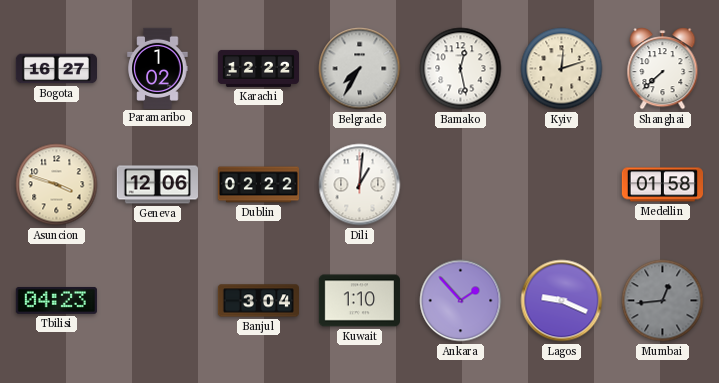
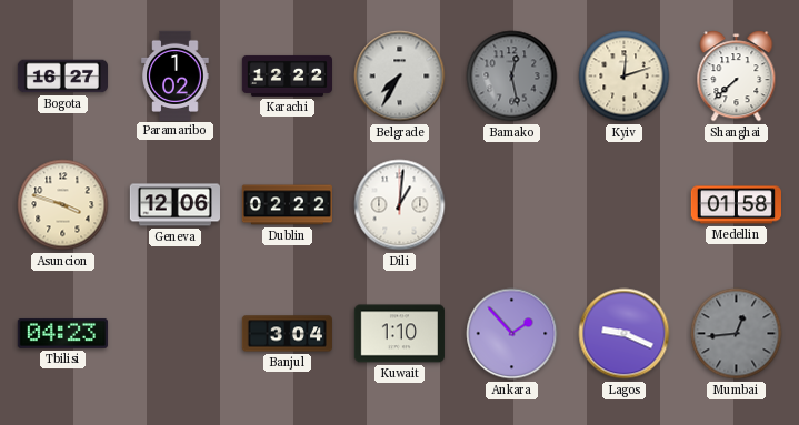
Bamako dial: white -> grey
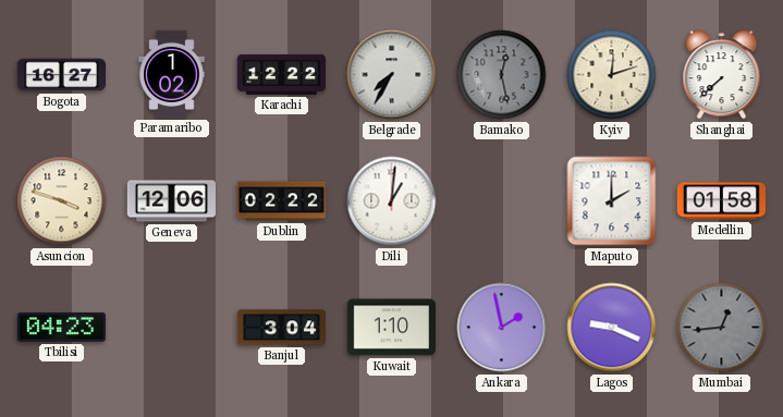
Maputo: none -> 2:00
Ankara: 1:53 -> 1:58
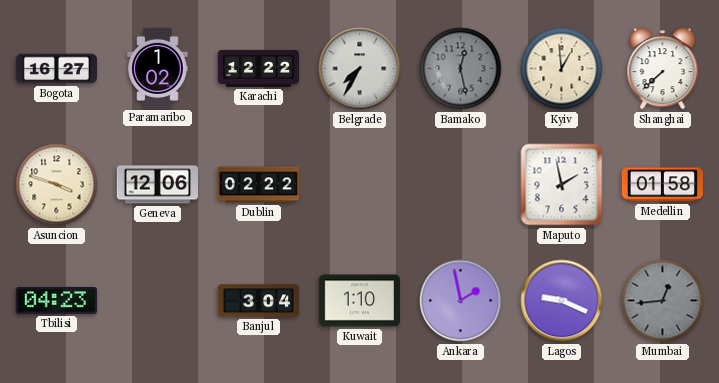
Kyiv: 12:12 -> 12:59
Dili: 1:01 -> none
Maputo: 2:00 -> 1:58
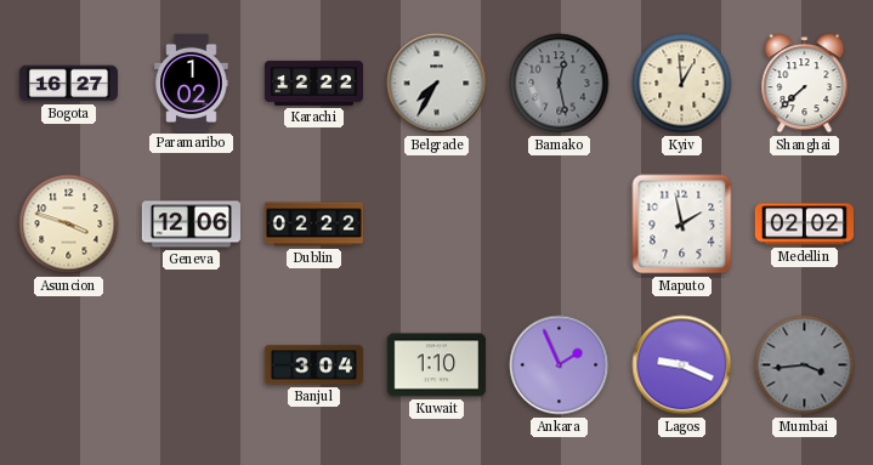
Medellin: 01:58 -> 02:02
Tbilisi: 04:23 -> none
Ankara: 1:58 -> 1:56
Mumbai: 12:44 -> 3:44
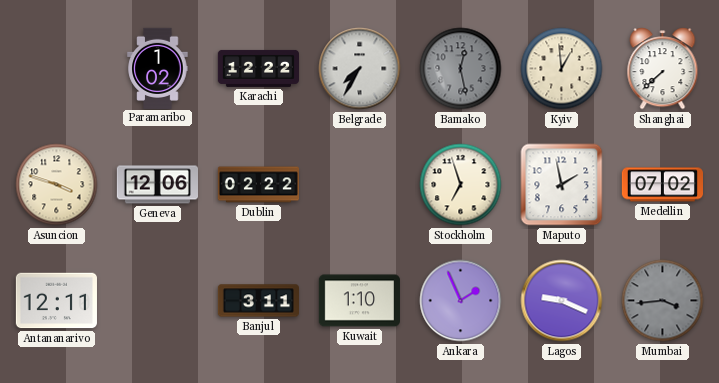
Bogota: 16:27 -> none
Stockholm: none -> 6:57
Medellin: 02:02 -> 07:02
Antananarivo: none -> 12:11
Banjul: 3:04 -> 3:11
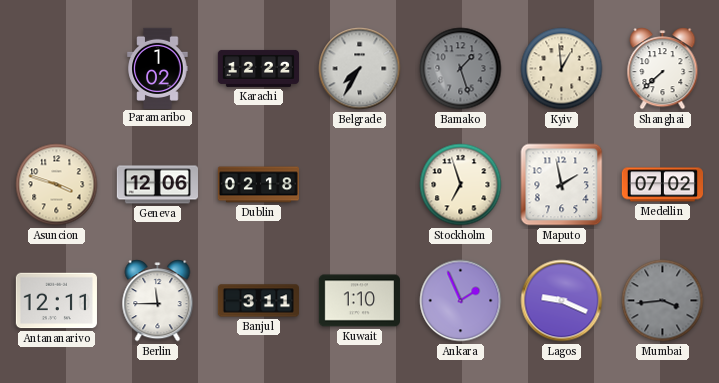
Bamako: 12:28 -> 1:27
Dublin: 02:22 -> 02:18
Berlin: none -> 11:45
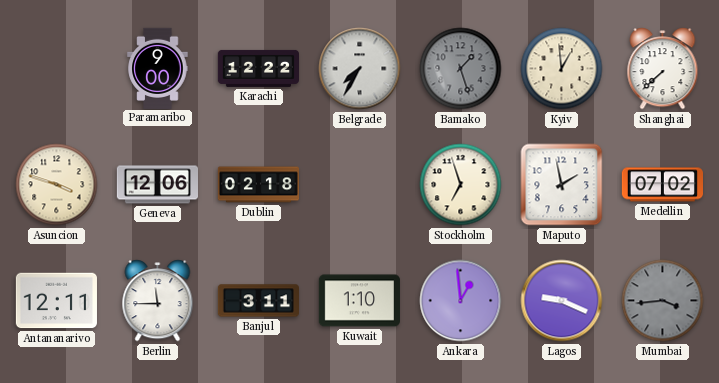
Paramaribo: 1:02 -> 9:00
Ankara: 1:56 -> 12:59
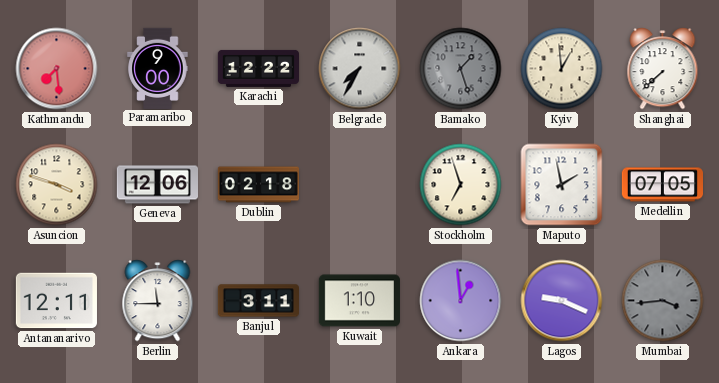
Kathmandu: none -> 7:29
Medellin: 07:02 -> 07:05
